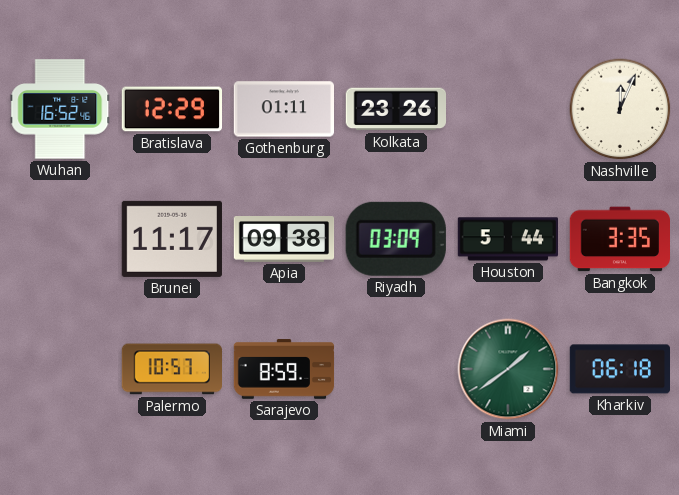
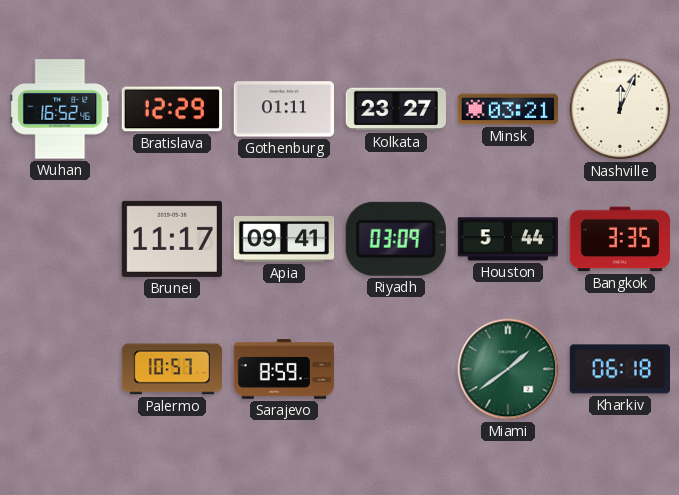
Kolkata: 23:26 -> 23:27
Minsk: none -> 03:21
Apia: 09:38 -> 09:41
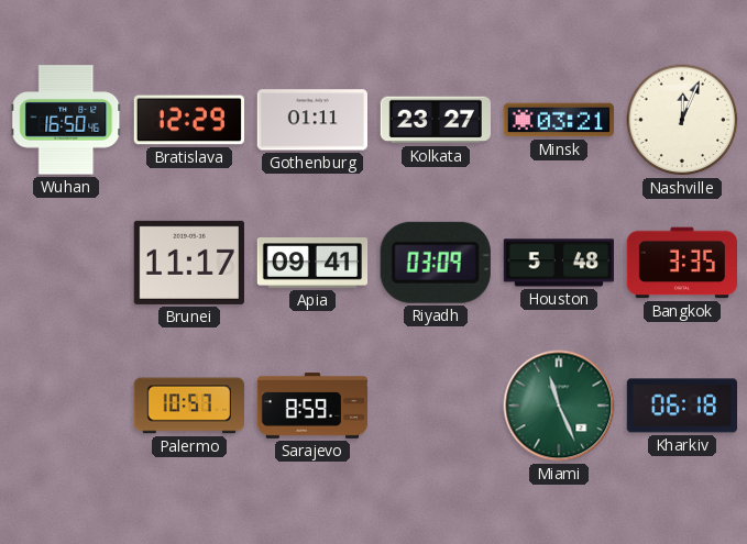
Wuhan: 16:52 -> 16:50
Houston: 5:44 -> 5:48
Miami: 1:39 -> 11:26
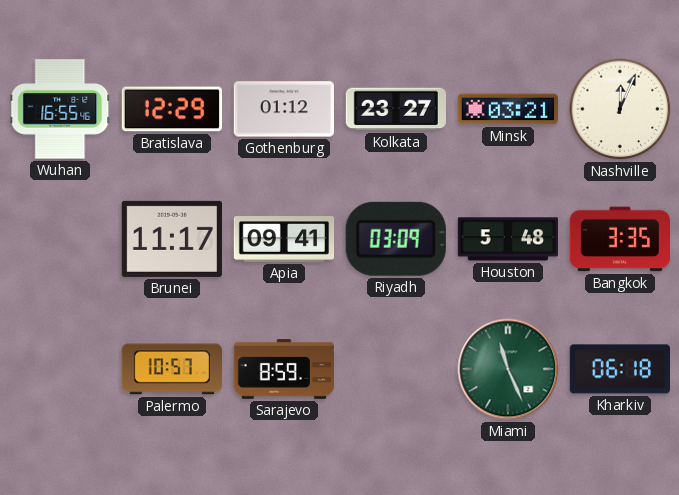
Wuhan: 16:50 -> 16:55
Gothenburg: 01:11 -> 01:12
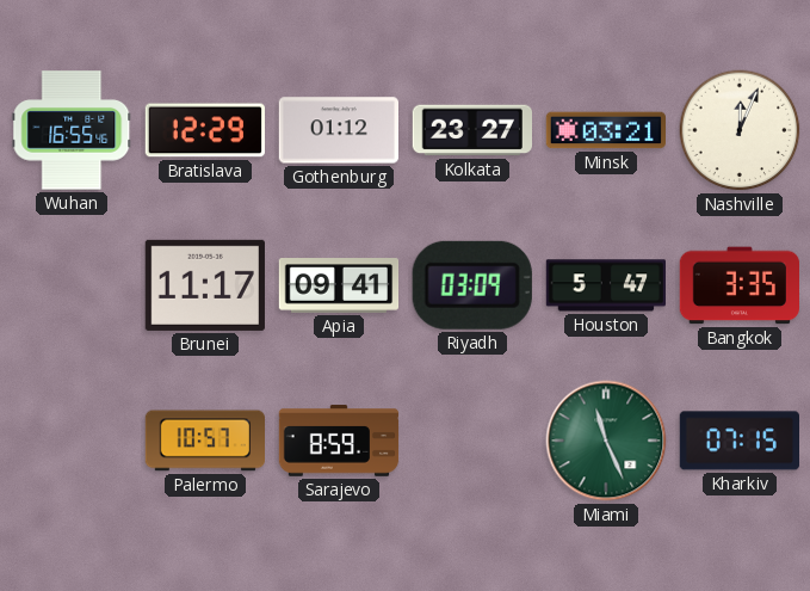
Houston: 5:48 -> 5:47
Kharkiv: 06:18 -> 07:15
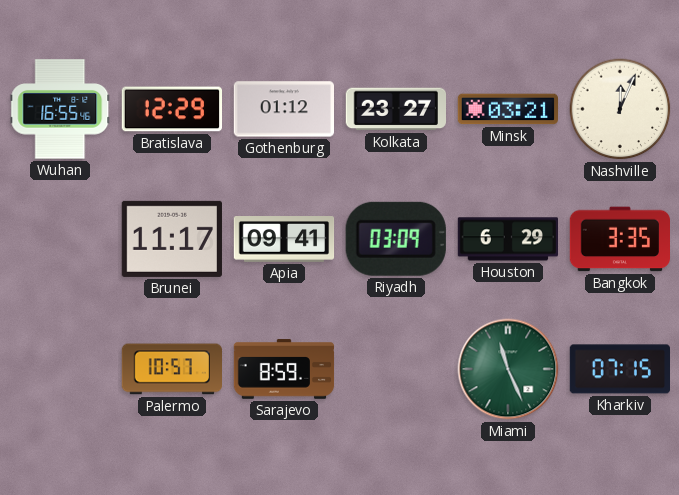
Houston: 5:47 -> 6:29
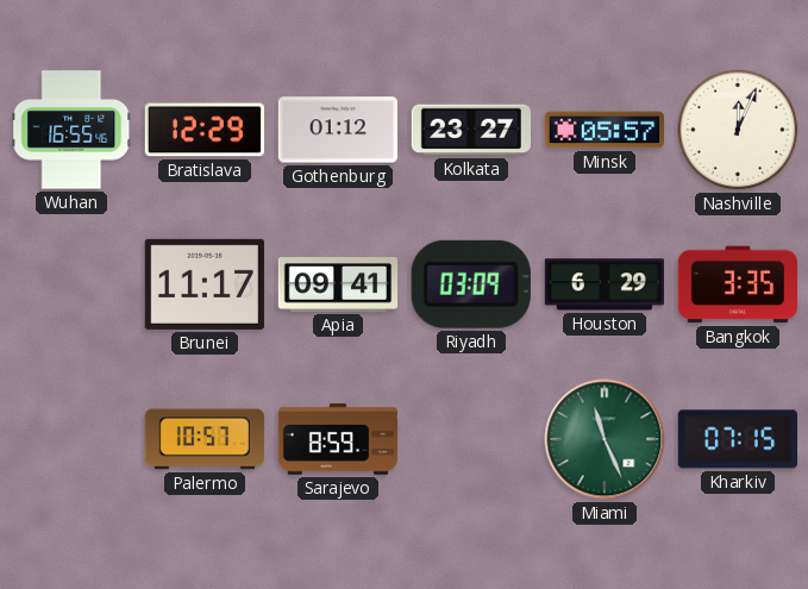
Minsk: 03:21 -> 05:57
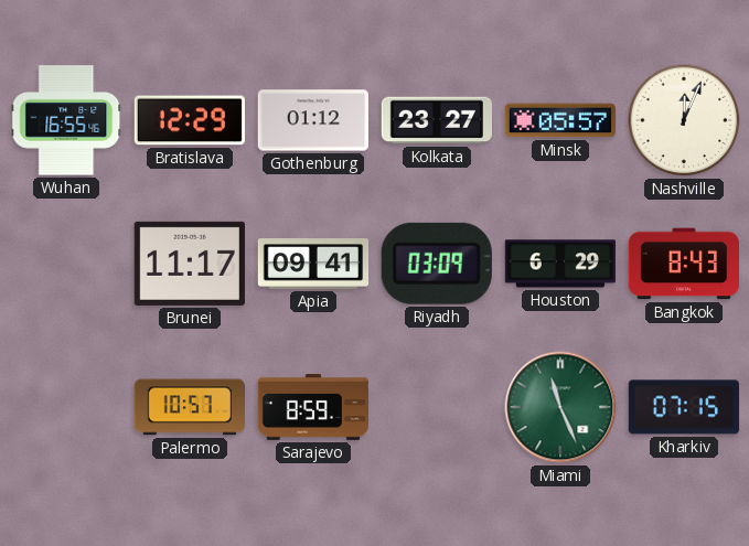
Bangkok: 3:35 -> 8:43
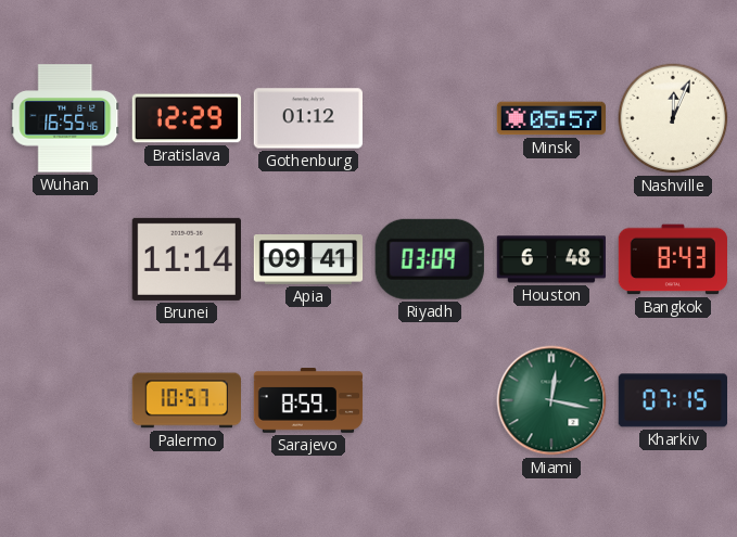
Kolkata: 23:27 -> none
Brunei: 11:17 -> 11:14
Houston: 6:29 -> 6:48
Miami: 11:26 -> 12:17
